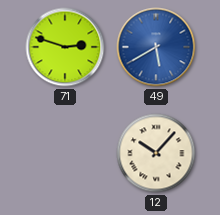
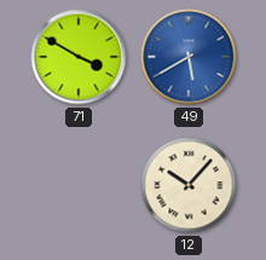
71: 2:48 -> 3:50
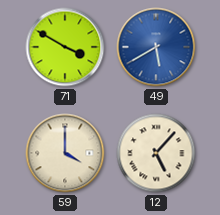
59: none -> 4:00
12: 10:07 -> 5:07
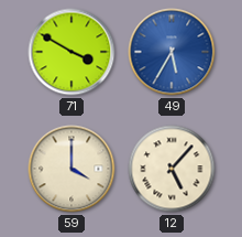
49: 5:40 -> 5:35
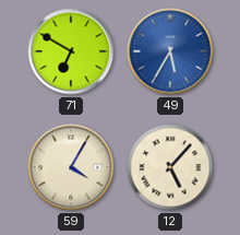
71: 3:50 -> 6:50
59: 4:00 -> 4:05
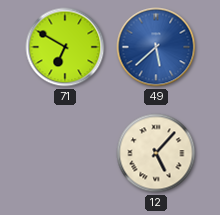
49: 5:35 -> 5:38
59: 4:05 -> none
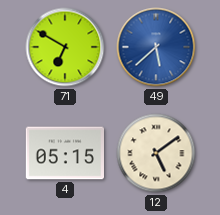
4: none -> 05:15
12: 5:07 -> 5:09
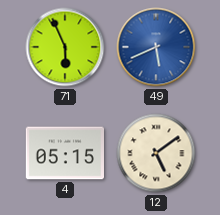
71: 6:50 -> 5:56
49: 5:38 -> 5:41
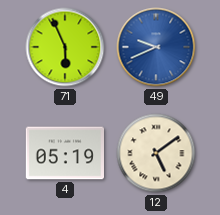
49: 5:41 -> 9:41
4: 05:15 -> 05:19
